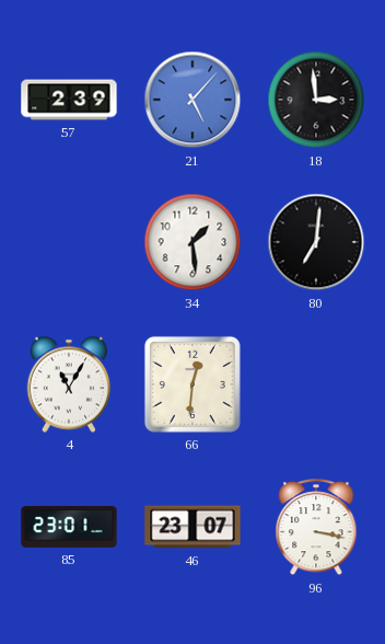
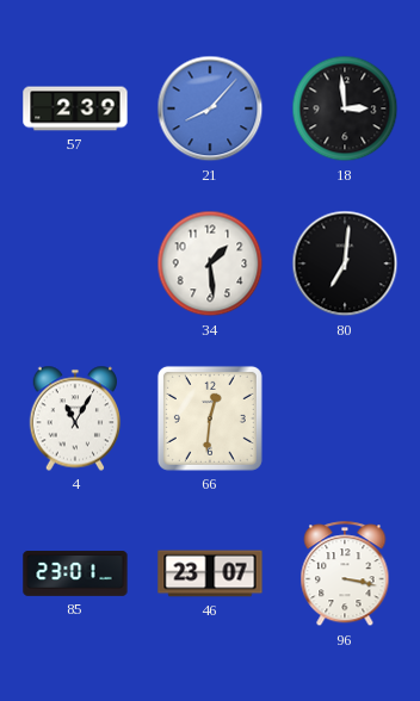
21: 5:07 -> 8:07
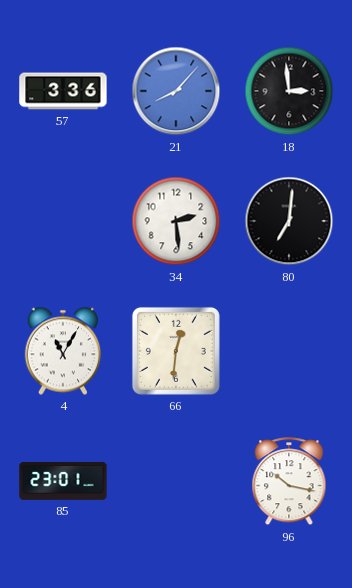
57: 2:39 -> 3:36
34: 1:29 -> 2:29
46: 23:07 -> none
96: 3:17 -> 10:17
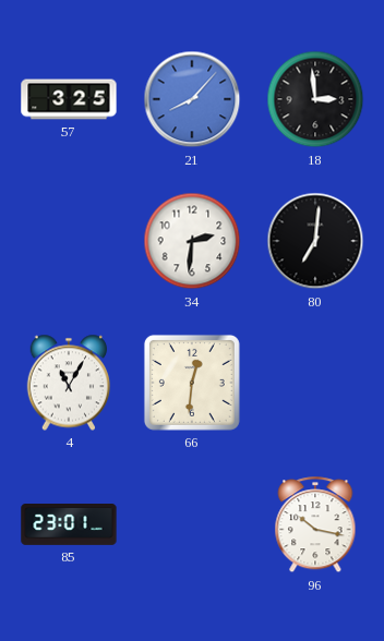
57: 3:36 -> 3:25
34: 2:29 -> 2:31
